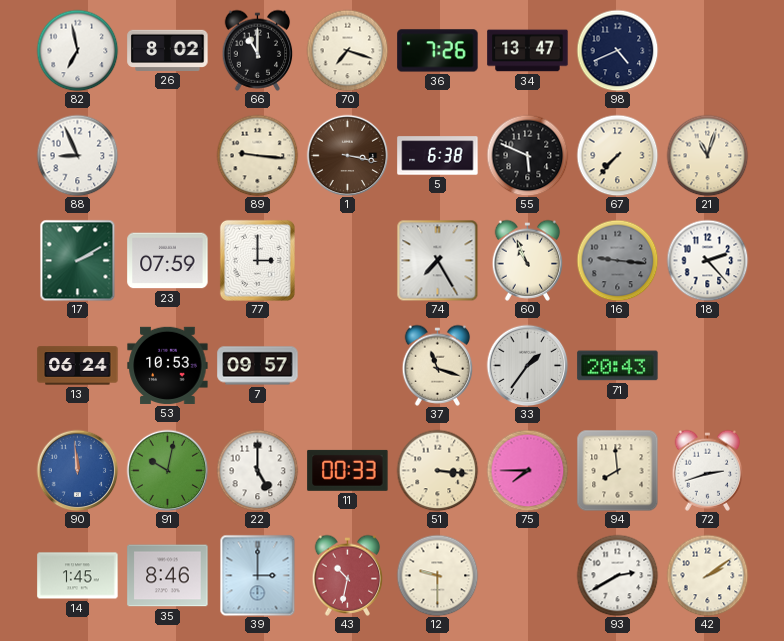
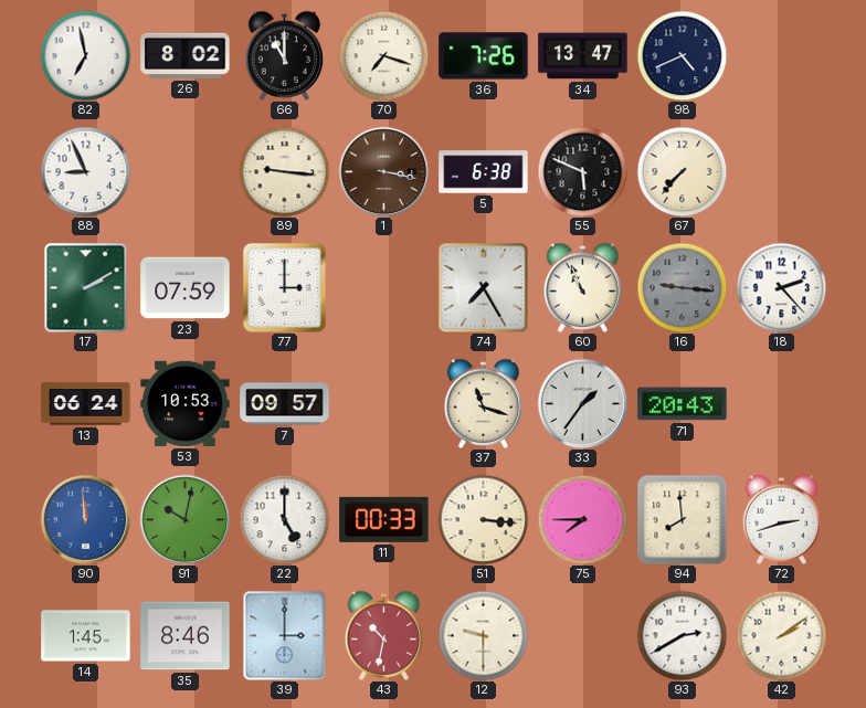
21: 11:03 -> none
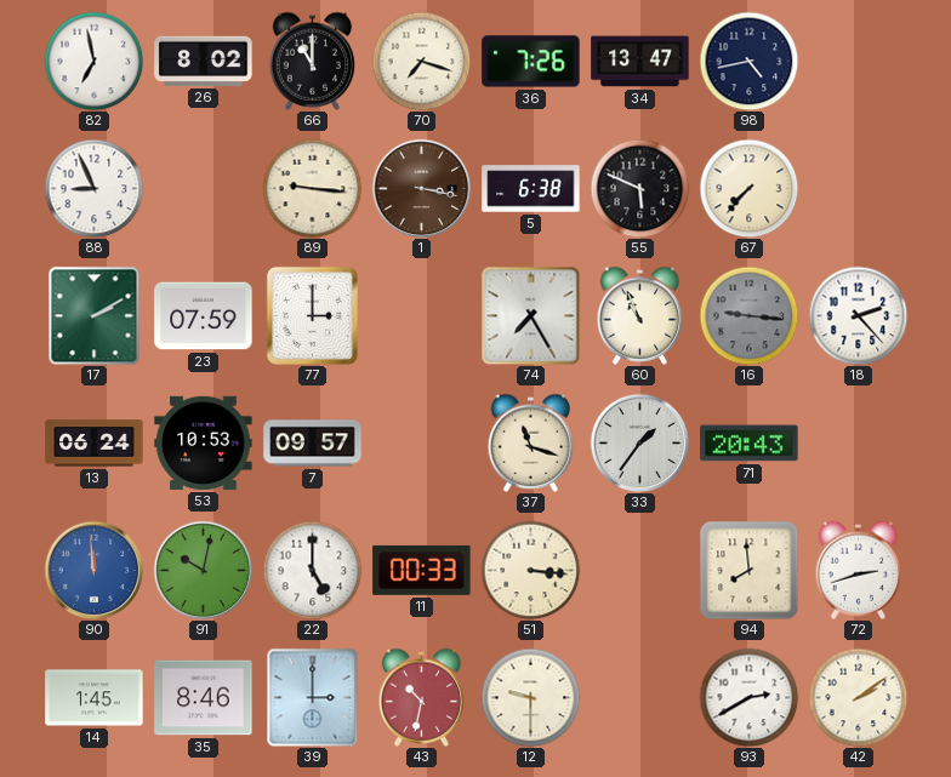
98: 4:41 -> 4:43
75: 7:45 -> none
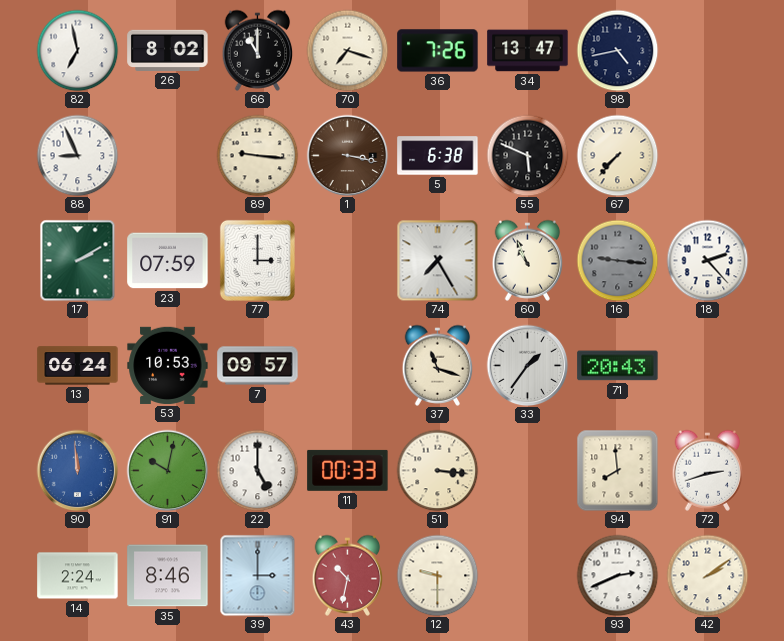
14: 1:45 -> 2:24
93: 2:40 -> 2:41
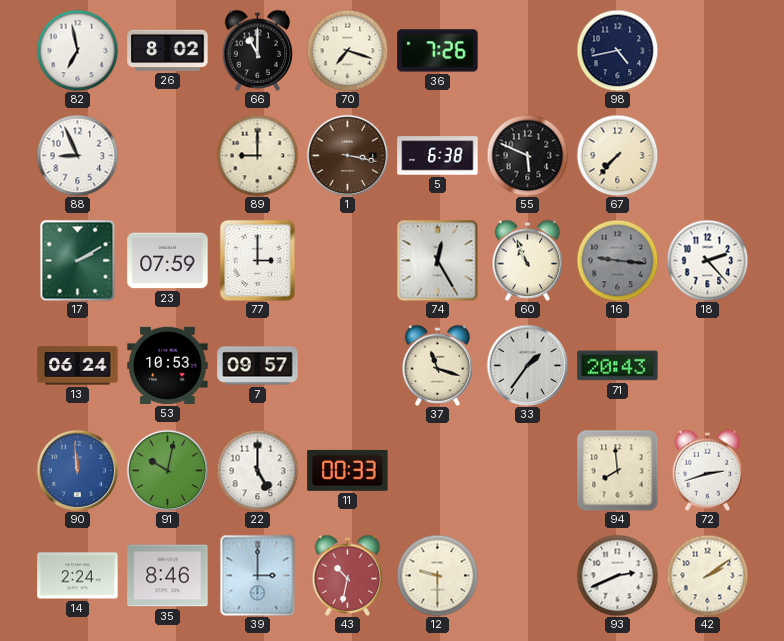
34: 13:47 -> none
89: 9:16 -> 9:00
74: 7:25 -> 12:25
51: 3:16 -> none
